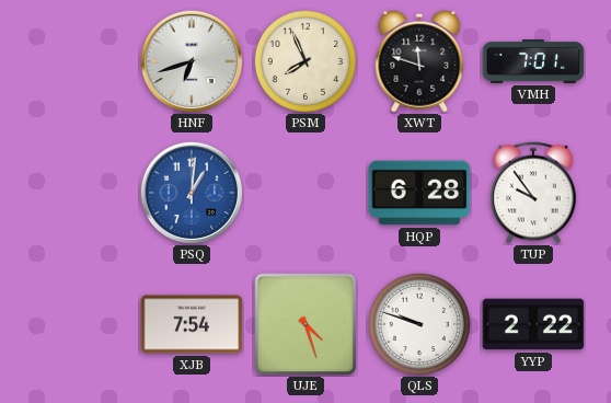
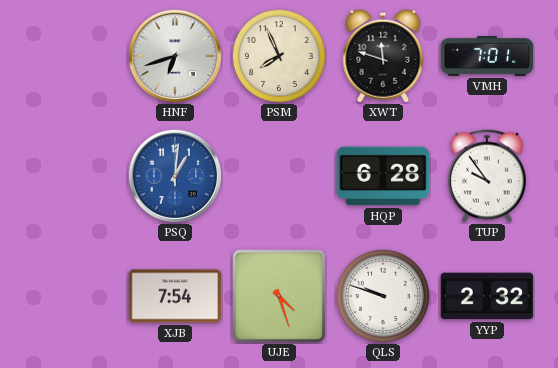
YYP: 2:22 -> 2:32
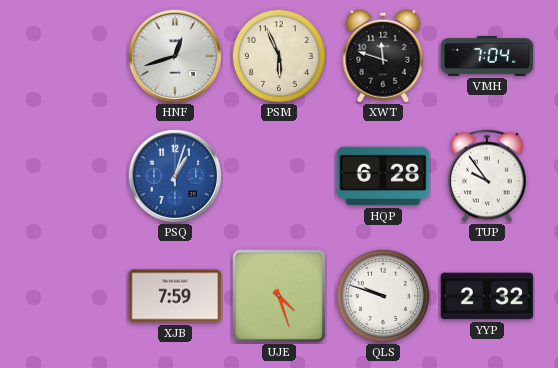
HNF: 6:42 -> 12:42
PSM: 7:56 -> 5:56
VMH: 7:01 -> 7:04
PSQ: 1:01 -> 1:03
XJB: 7:54 -> 7:59
